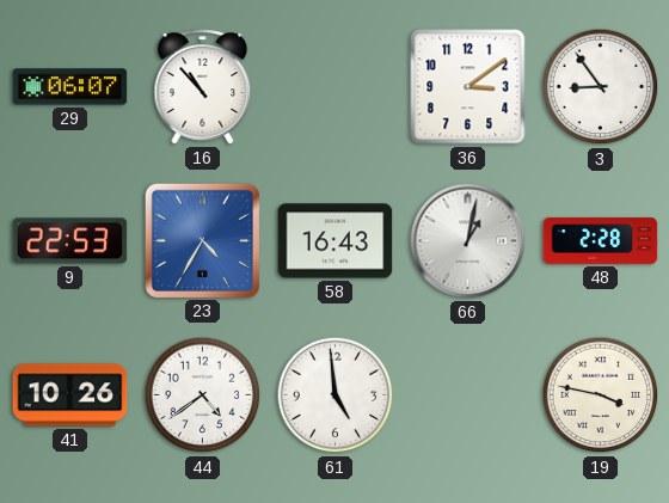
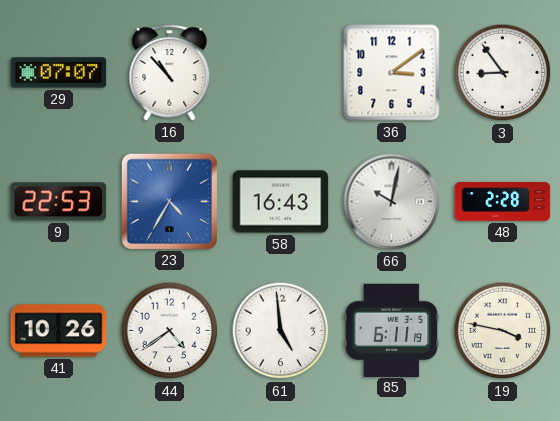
29: 06:07 -> 07:07
66: 1:02 -> 10:02
85: none -> 6:11
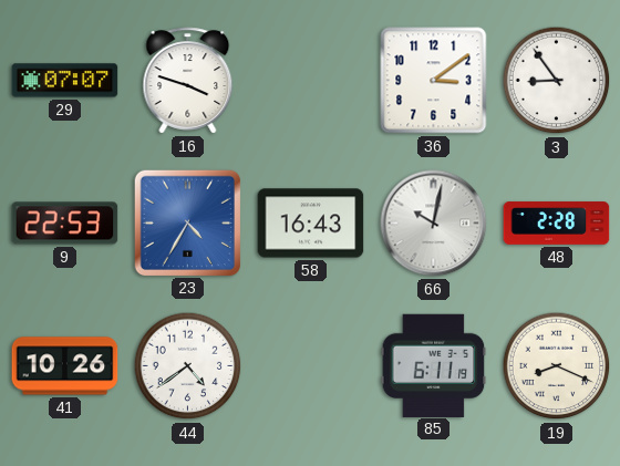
16: 10:53 -> 3:48
61: 4:59 -> none
19: 3:47 -> 8:19
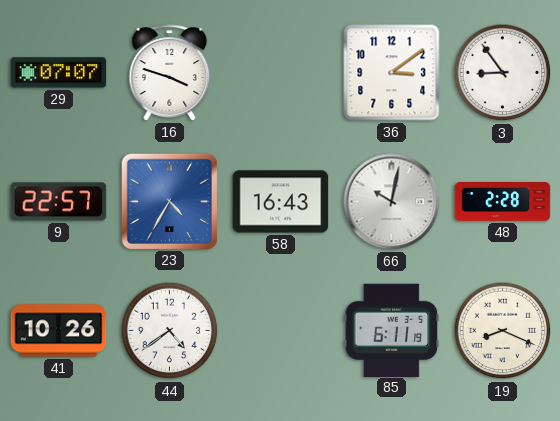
9: 22:53 -> 22:57
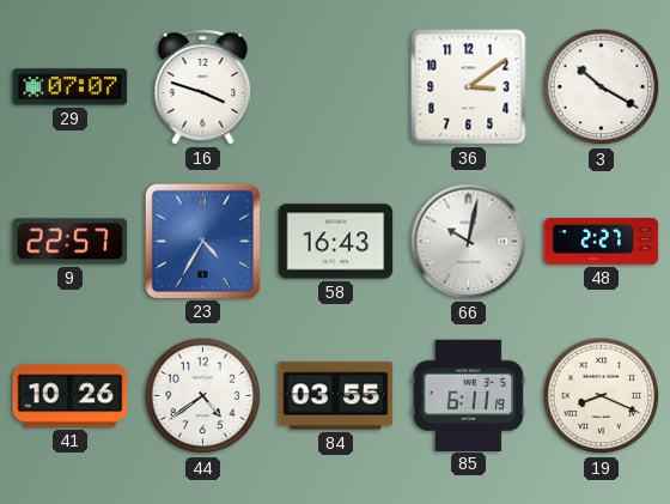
3: 8:54 -> 10:20
48: 2:28 -> 2:27
84: none -> 03:55
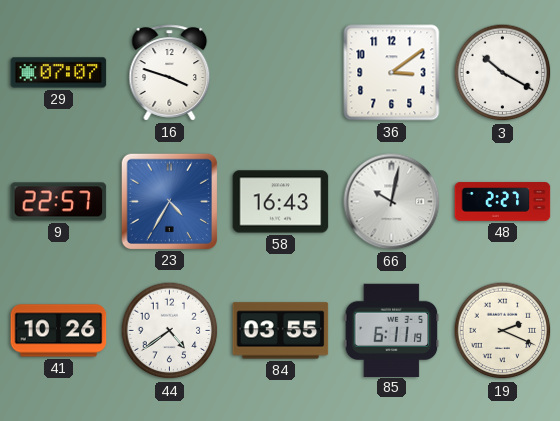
19: 8:19 -> 2:19
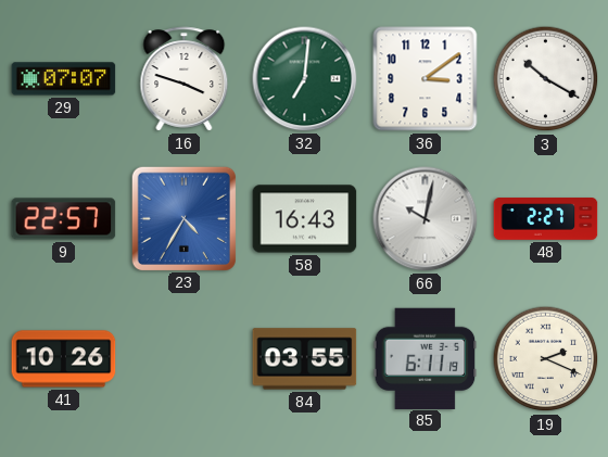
32: none -> 7:01
44: 4:39 -> none
